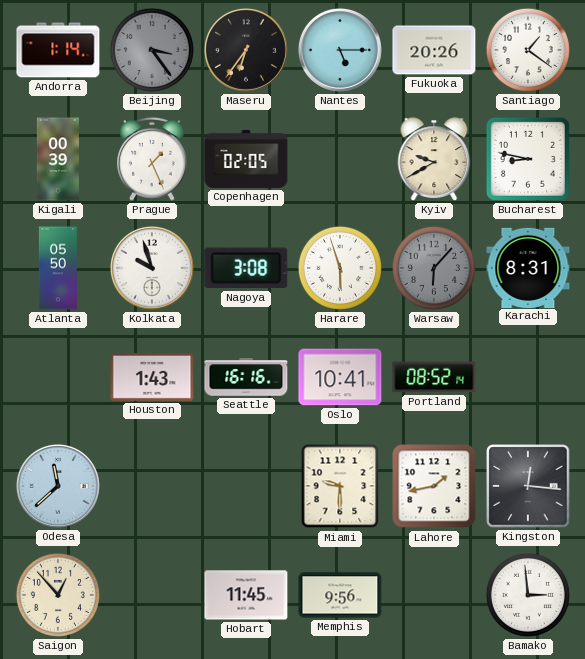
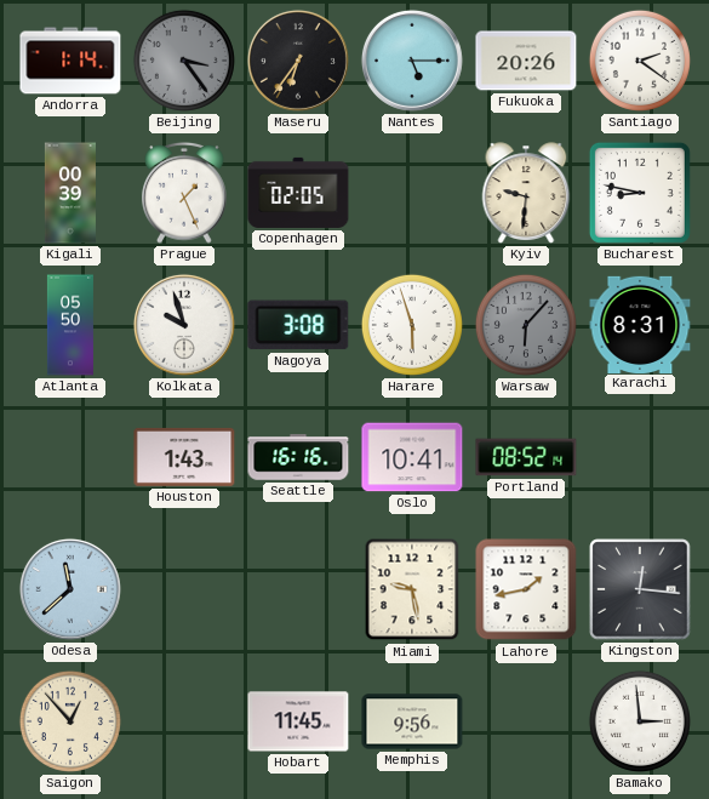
Santiago: 1:21 -> 2:21
Kyiv: 9:40 -> 9:31
Miami: 9:30 -> 9:28
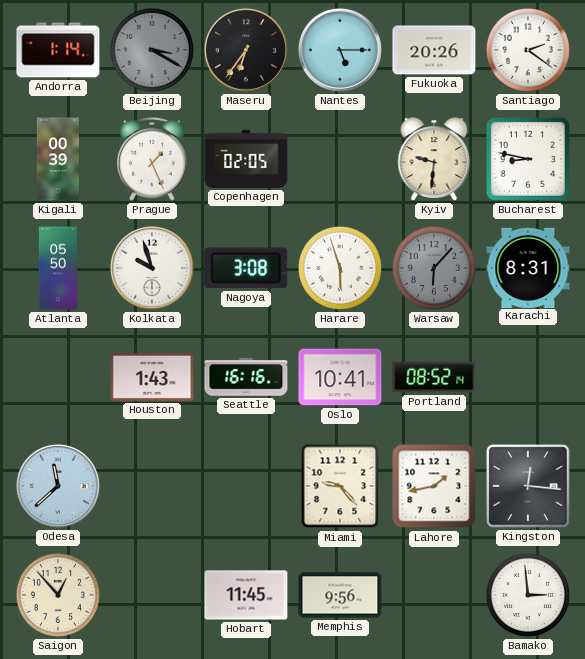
Beijing: 3:24 -> 3:20
Miami: 9:28 -> 9:23
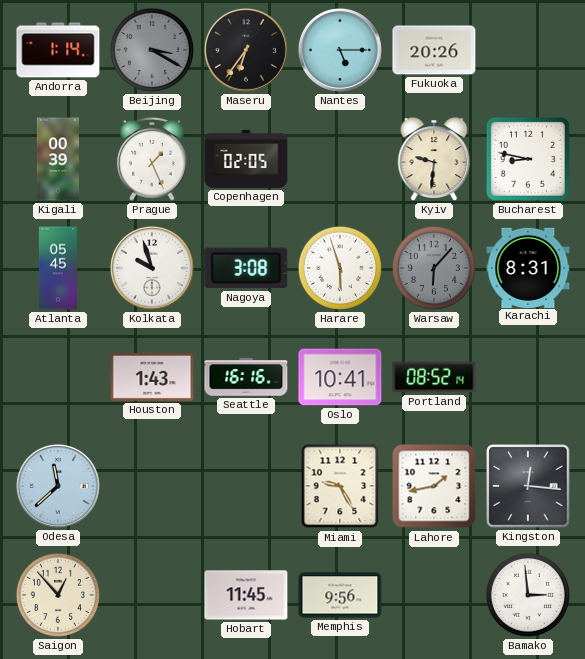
Santiago: 2:21 -> none
Atlanta: 05:50 -> 05:45
Miami: 9:23 -> 9:25
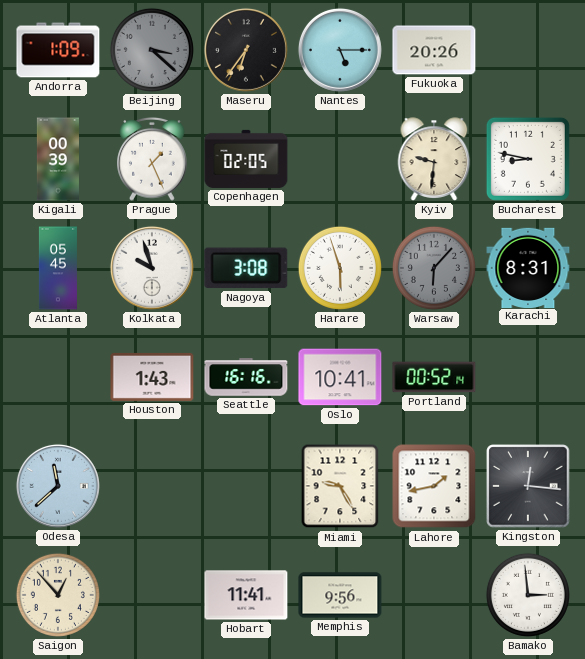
Andorra: 1:14 -> 1:09
Beijing: 3:20 -> 3:22
Portland: 08:52 -> 00:52
Hobart: 11:45 -> 11:41
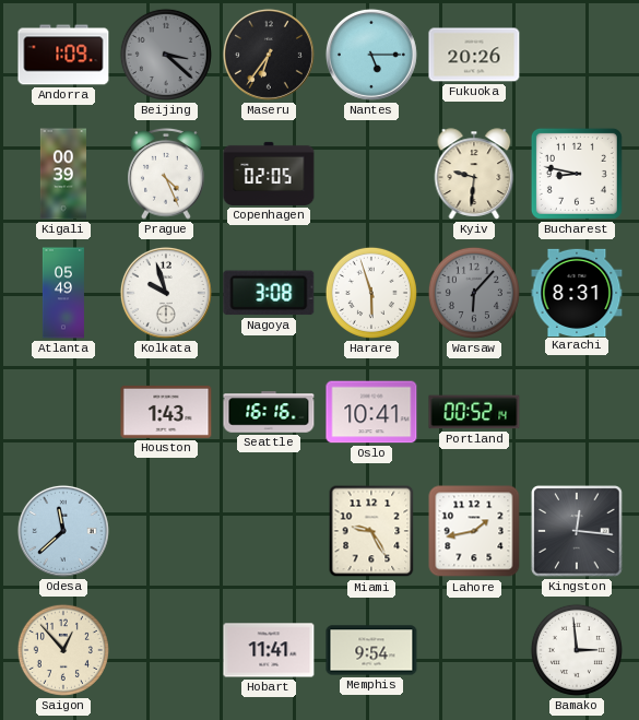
Prague: 1:26 -> 4:26
Atlanta: 05:45 -> 05:49
Memphis: 9:56 -> 9:54
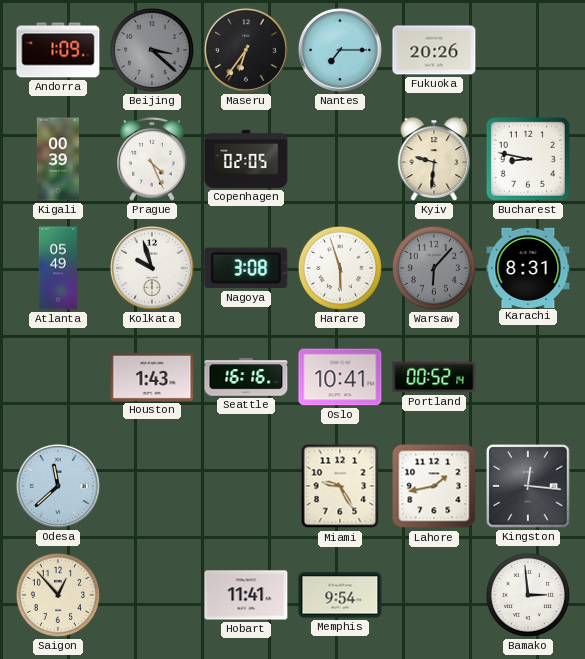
Nantes: 5:15 -> 7:15
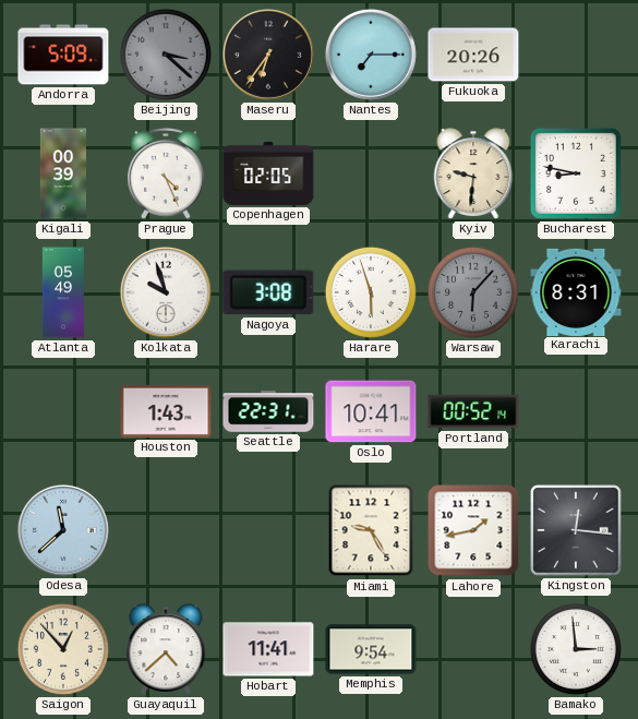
Andorra: 1:09 -> 5:09
Seattle: 16:16 -> 22:31
Guayaquil: none -> 4:38
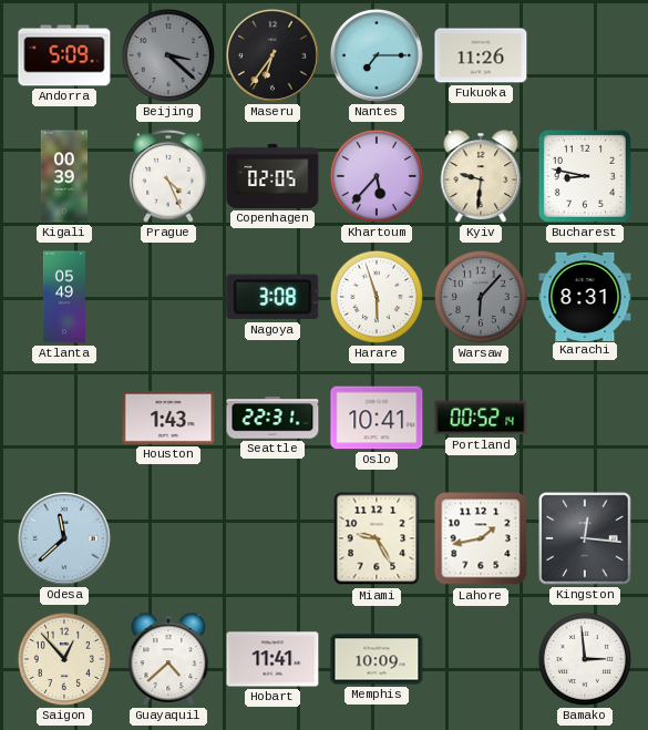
Fukuoka: 20:26 -> 11:26
Khartoum: none -> 5:37
Kolkata: 9:57 -> none
Memphis: 9:54 -> 10:09
